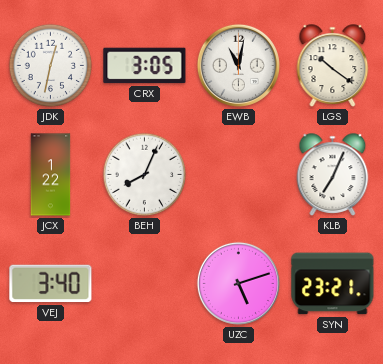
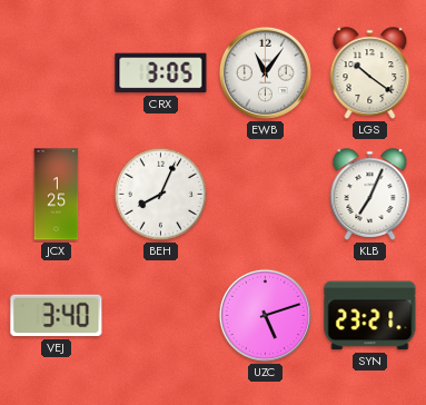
JDK: 12:32 -> none
EWB: 11:02 -> 11:06
JCX: 1:22 -> 1:25
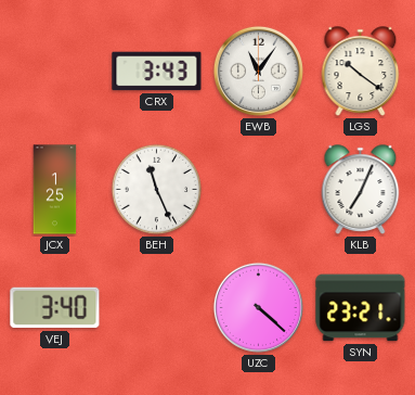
CRX: 3:05 -> 3:43
BEH: 8:04 -> 11:26
UZC: 5:12 -> 4:22
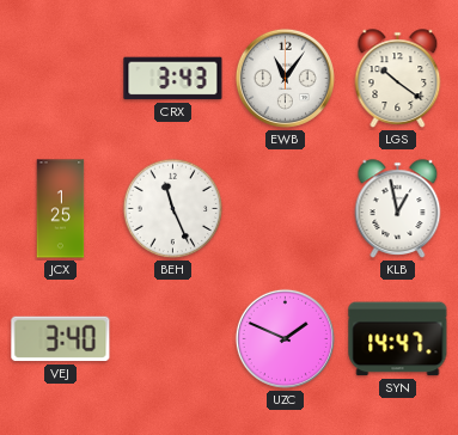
KLB: 7:04 -> 12:58
UZC: 4:22 -> 1:49
SYN: 23:21 -> 14:47
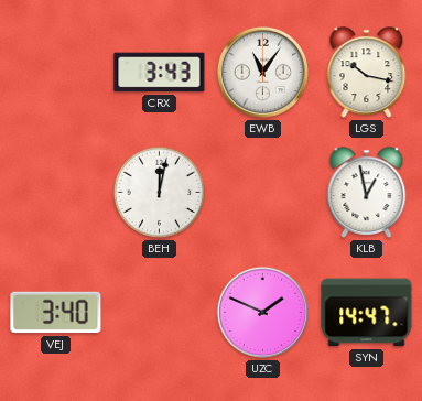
LGS: 10:21 -> 10:17
JCX: 1:25 -> none
BEH: 11:26 -> 12:02
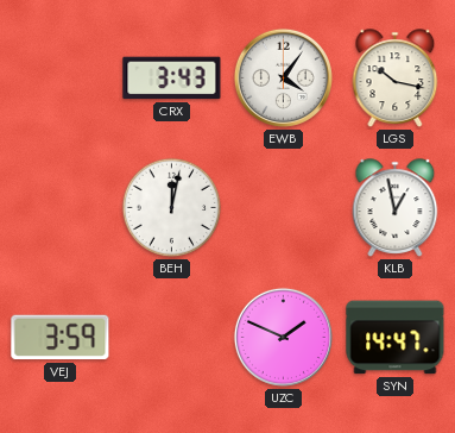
EWB: 11:06 -> 4:06
VEJ: 3:40 -> 3:59
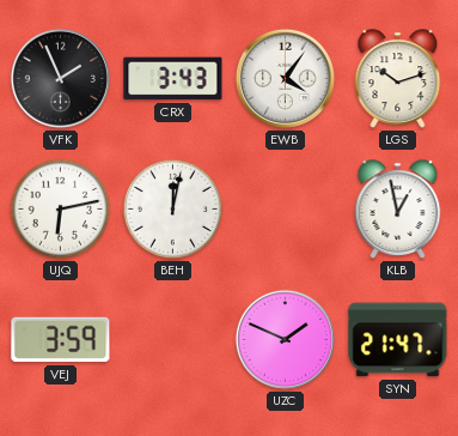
VFK: none -> 1:56
LGS: 10:17 -> 10:12
UJQ: none -> 6:13
SYN: 14:47 -> 21:47
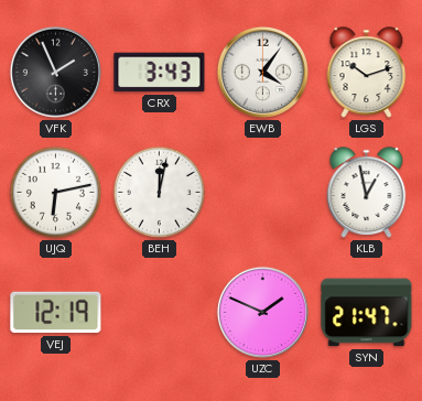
VEJ: 3:59 -> 12:19
